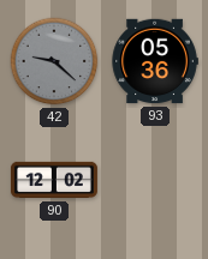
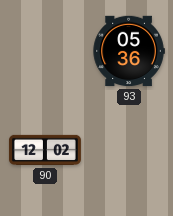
42: 9:22 -> none
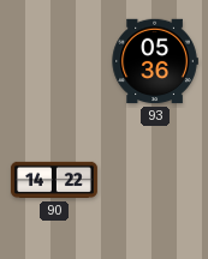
90: 12:02 -> 14:22
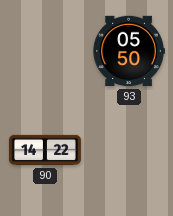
93: 05:36 -> 05:50
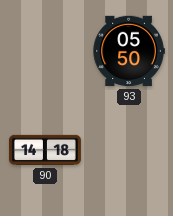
90: 14:22 -> 14:18
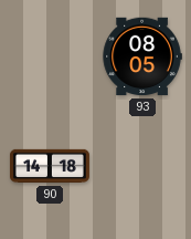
93: 05:50 -> 08:05
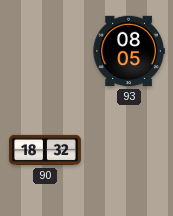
90: 14:18 -> 18:32
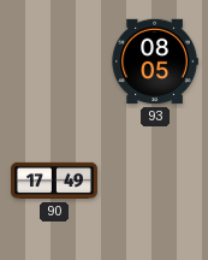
90: 18:32 -> 17:49
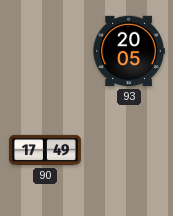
93: 08:05 -> 20:05
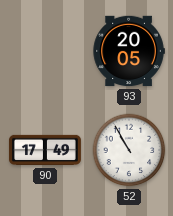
52: none -> 10:55
